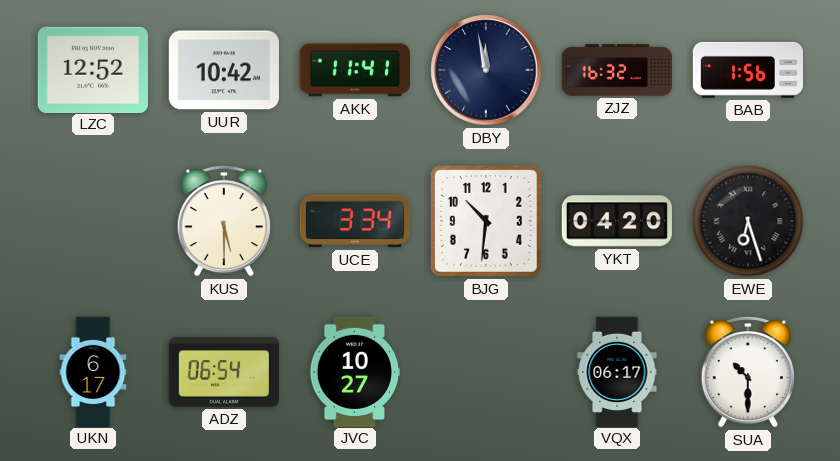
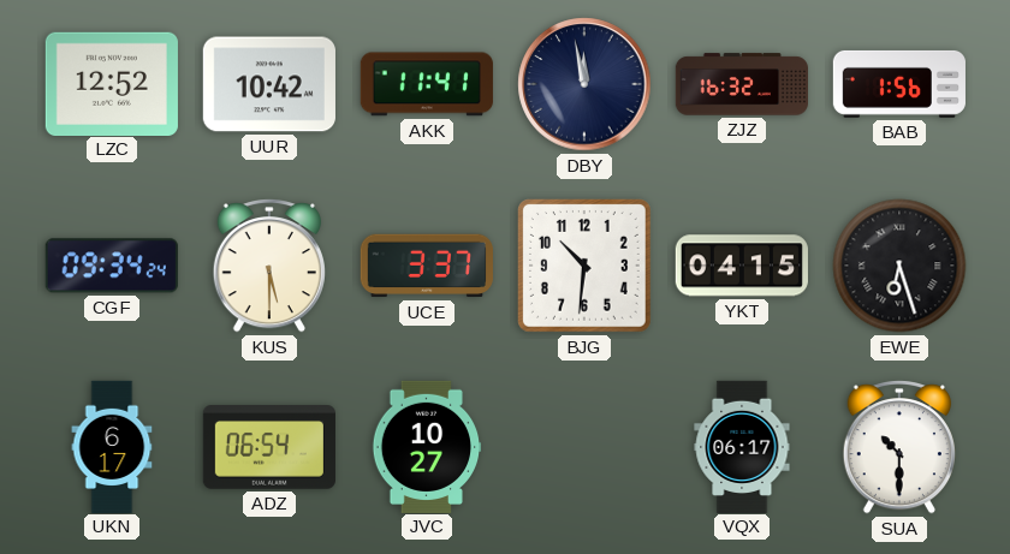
CGF: none -> 09:34
UCE: 3:34 -> 3:37
YKT: 04:20 -> 04:15
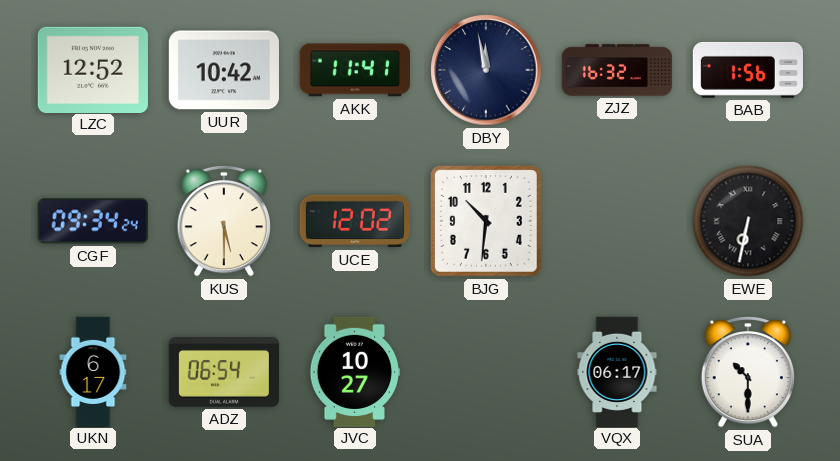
UCE: 3:37 -> 12:02
YKT: 04:15 -> none
EWE: 6:27 -> 6:32
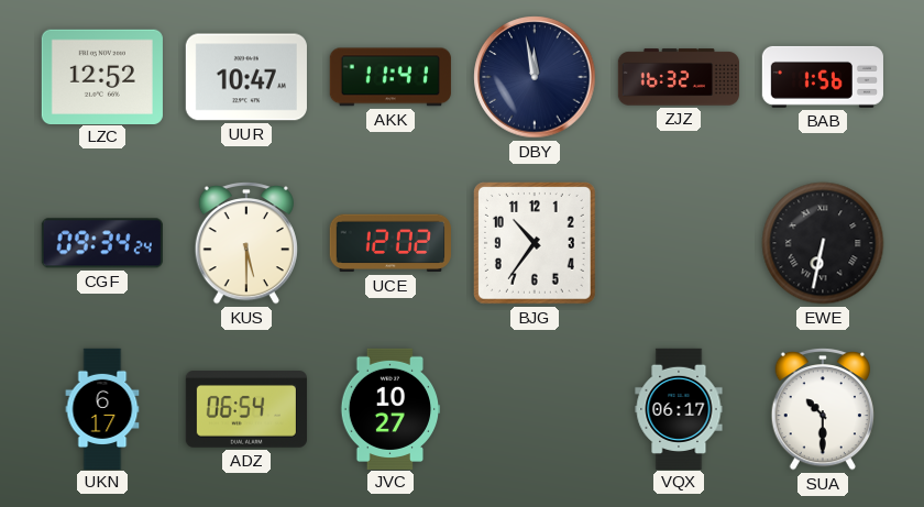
UUR: 10:42 -> 10:47
BJG: 10:31 -> 10:36
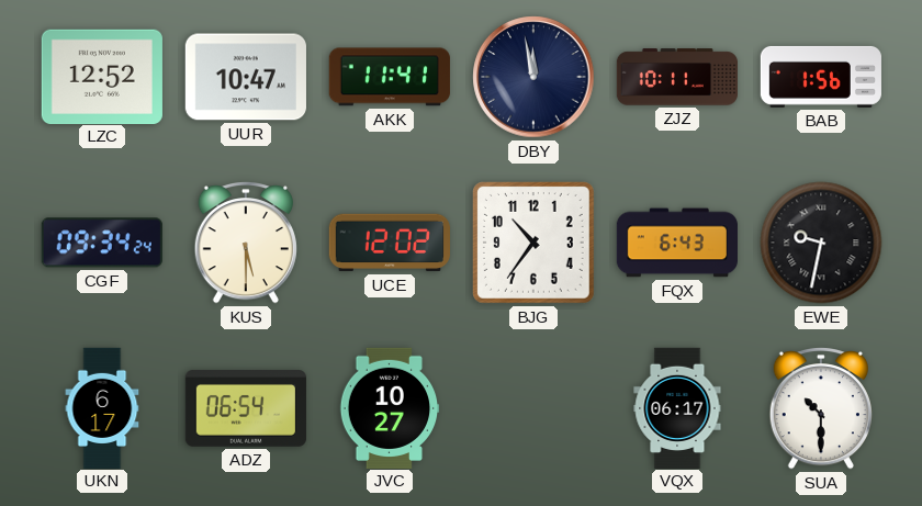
ZJZ: 16:32 -> 10:11
FQX: none -> 6:43
EWE: 6:32 -> 9:32
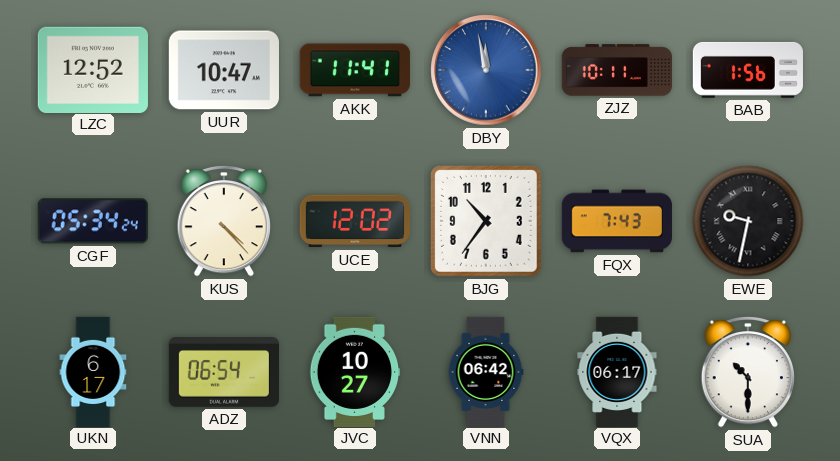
DBY dial: navy -> blue
CGF: 09:34 -> 05:34
KUS: 5:30 -> 4:23
FQX: 6:43 -> 7:43
VNN: none -> 06:42
